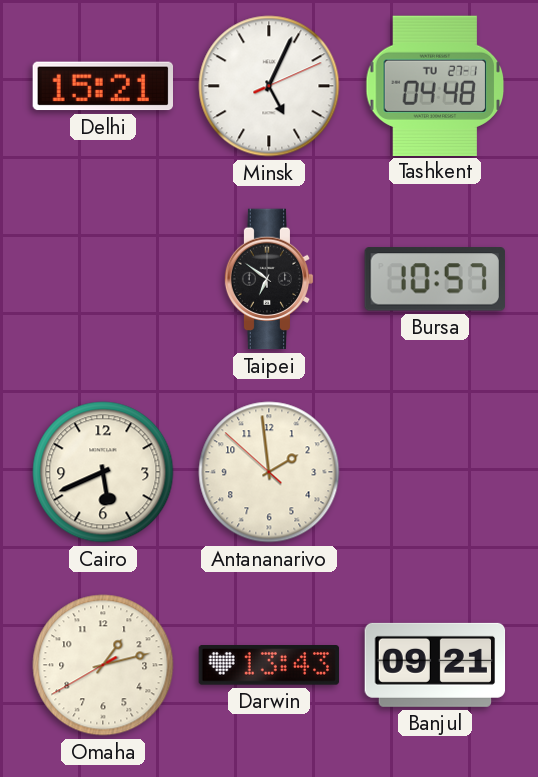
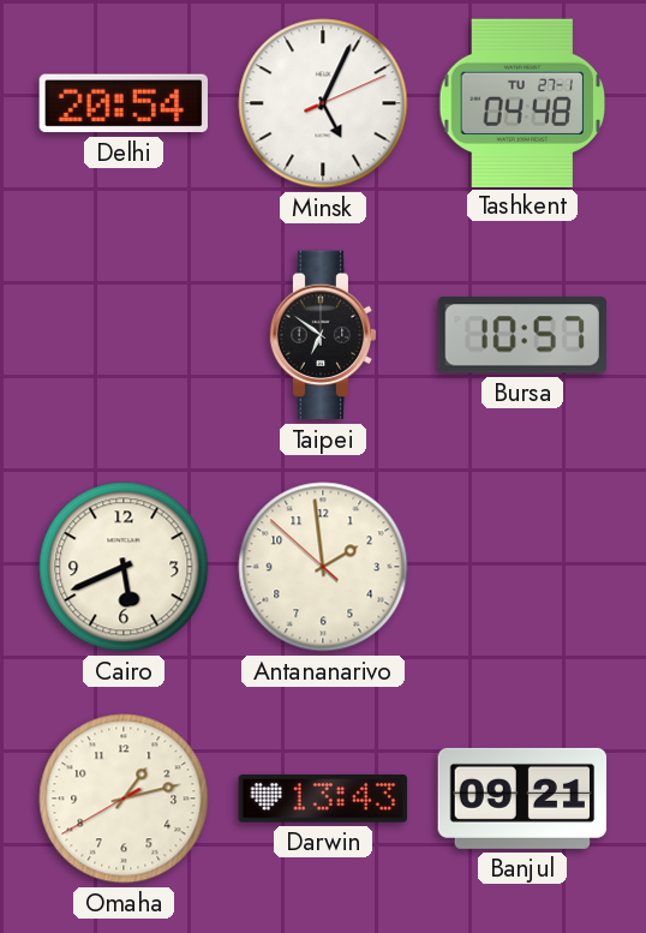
Delhi: 15:21 -> 20:54
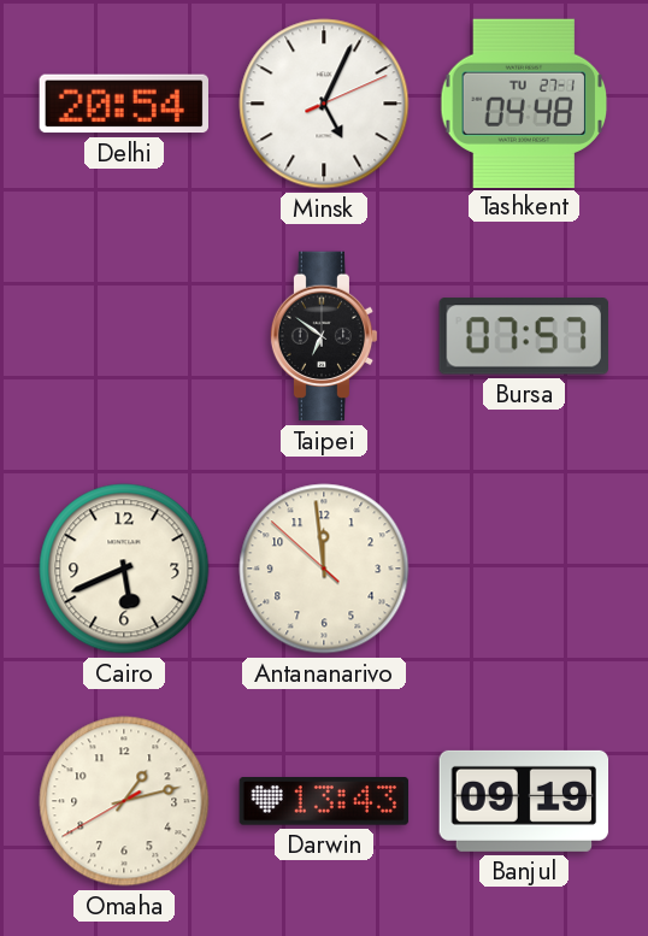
Bursa: 10:57 -> 07:57
Antananarivo: 1:58 -> 11:58
Banjul: 09:21 -> 09:19
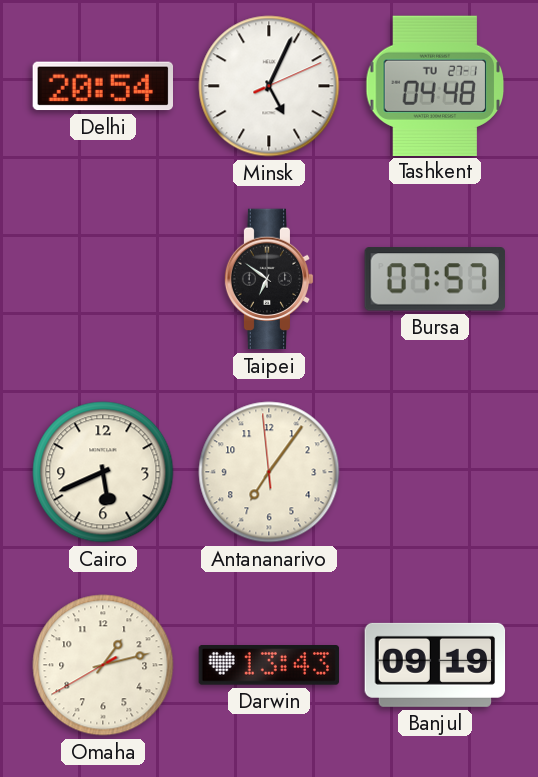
Antananarivo: 11:58 -> 7:05
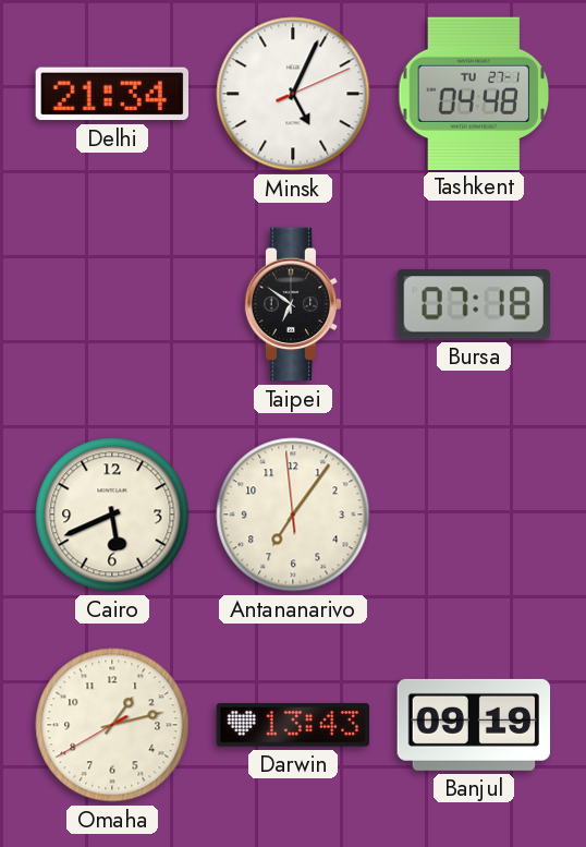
Delhi: 20:54 -> 21:34
Bursa: 07:57 -> 07:18
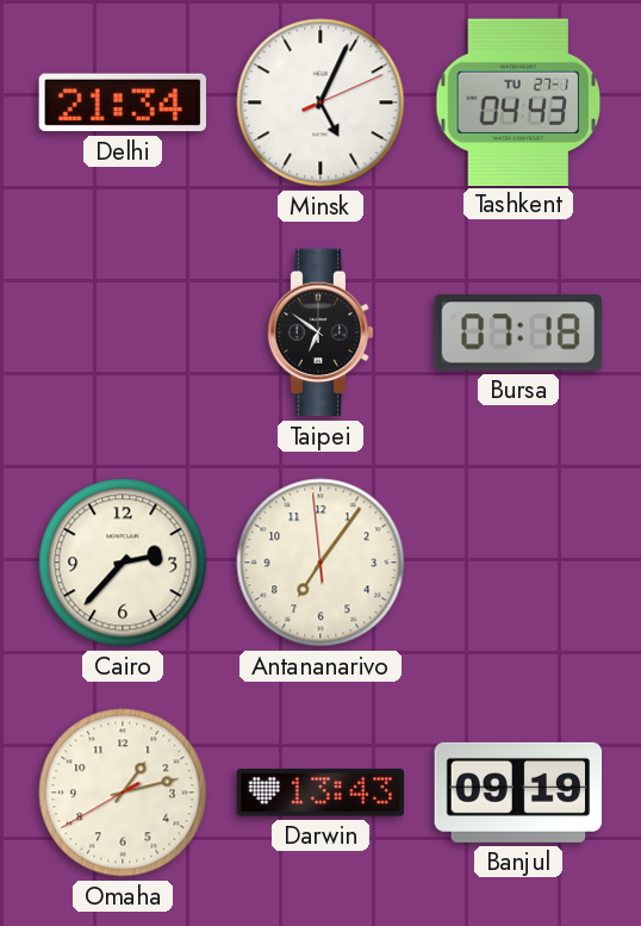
Tashkent: 04:48 -> 04:43
Cairo: 5:41 -> 2:37
